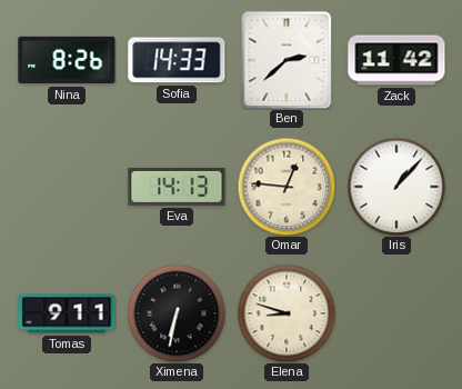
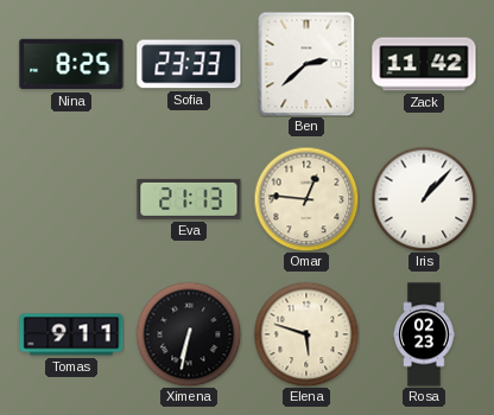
Nina: 8:26 -> 8:25
Sofia: 14:33 -> 23:33
Eva: 14:13 -> 21:13
Elena: 8:48 -> 5:48
Rosa: none -> 02:23
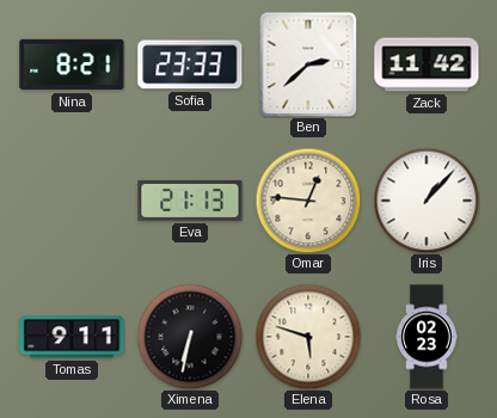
Nina: 8:25 -> 8:21
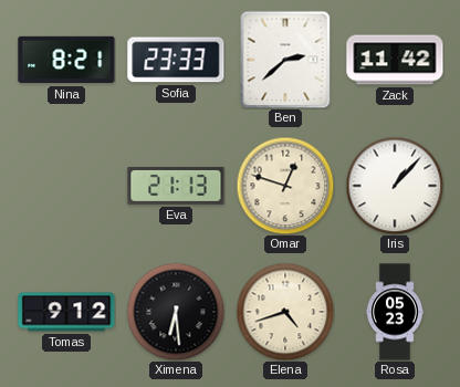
Omar: 12:46 -> 12:48
Tomas: 9:11 -> 9:12
Ximena: 6:32 -> 6:29
Elena: 5:48 -> 4:42
Rosa: 02:23 -> 05:23
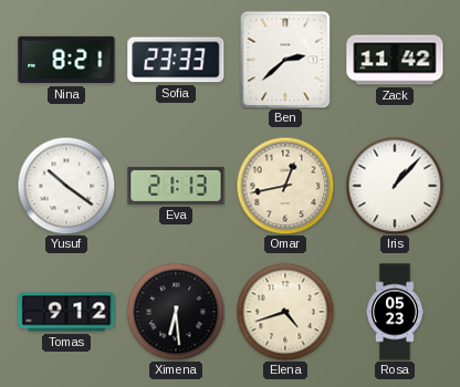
Yusuf: none -> 10:21
Omar: 12:48 -> 12:43
